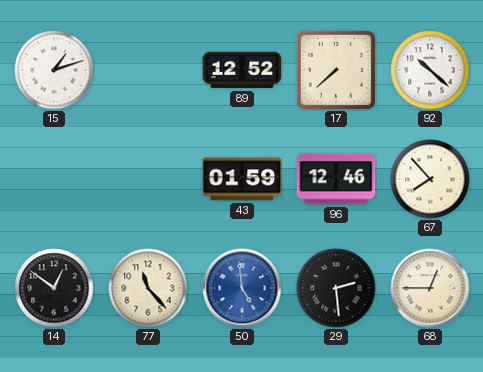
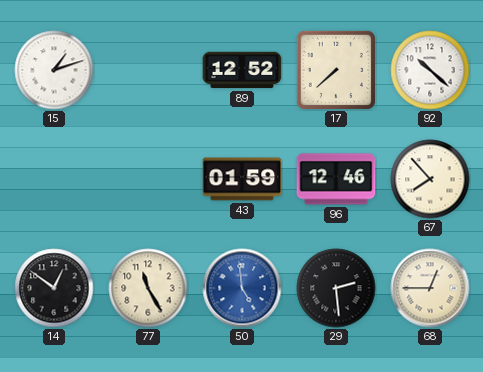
77: 11:23 -> 11:25
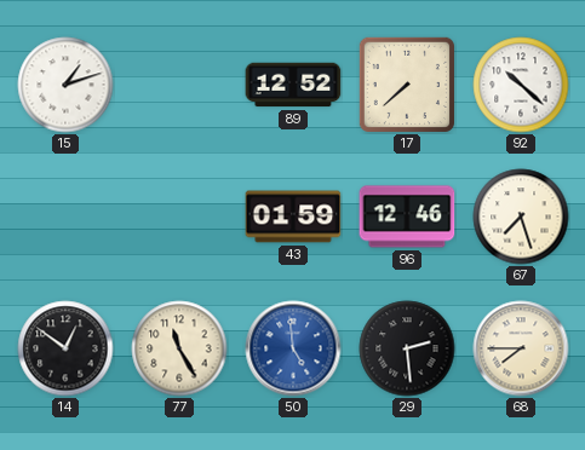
67: 7:53 -> 7:27
68: 12:45 -> 7:45
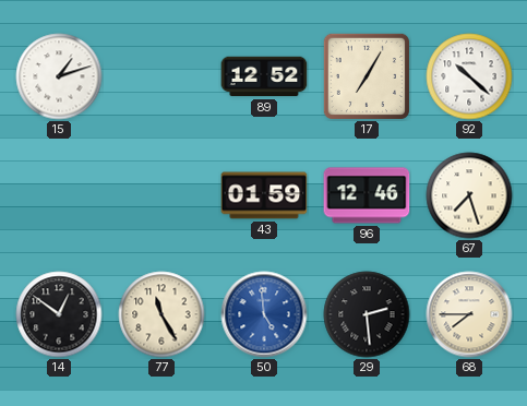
17: 7:38 -> 7:05
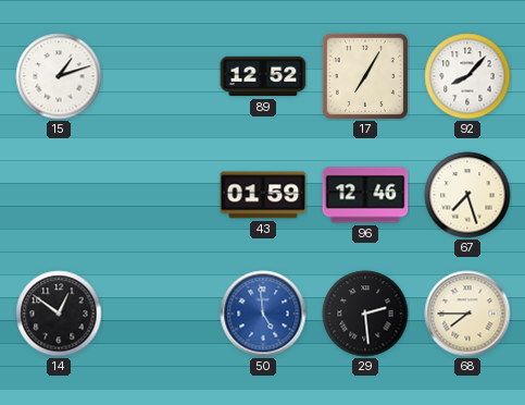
92: 10:22 -> 8:07
77: 11:25 -> none
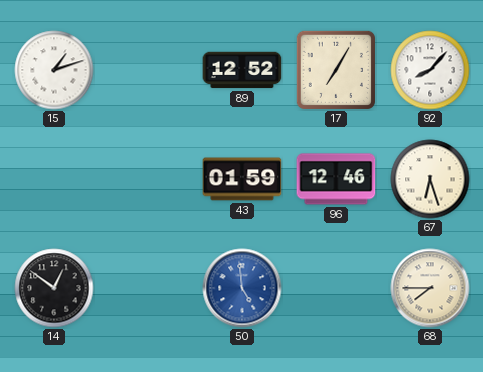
67: 7:27 -> 6:27
29: 2:29 -> none
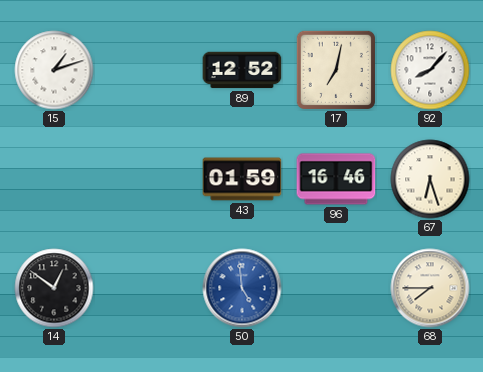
17: 7:05 -> 7:02
96: 12:46 -> 16:46
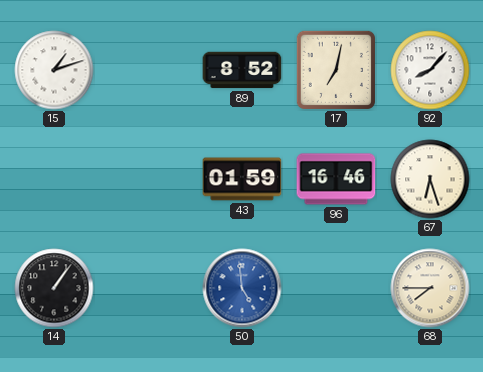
89: 12:52 -> 8:52
14: 12:51 -> 1:06
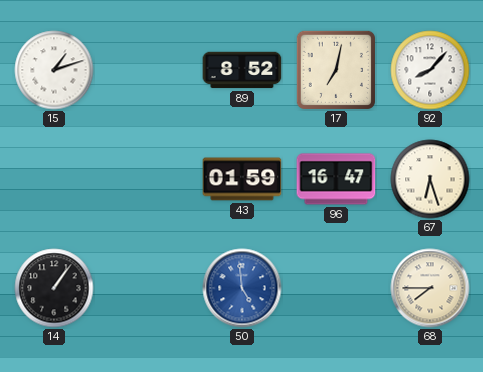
96: 16:46 -> 16:47
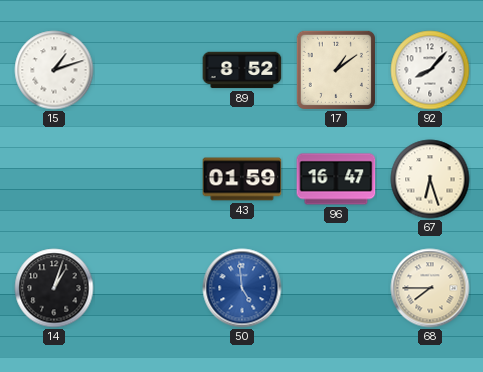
17: 7:02 -> 1:09
14: 1:06 -> 1:03
